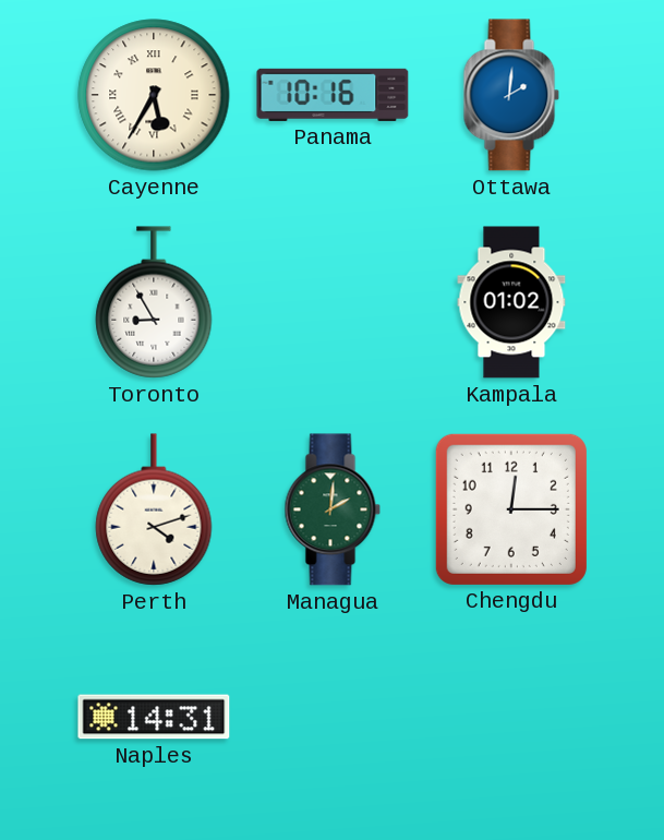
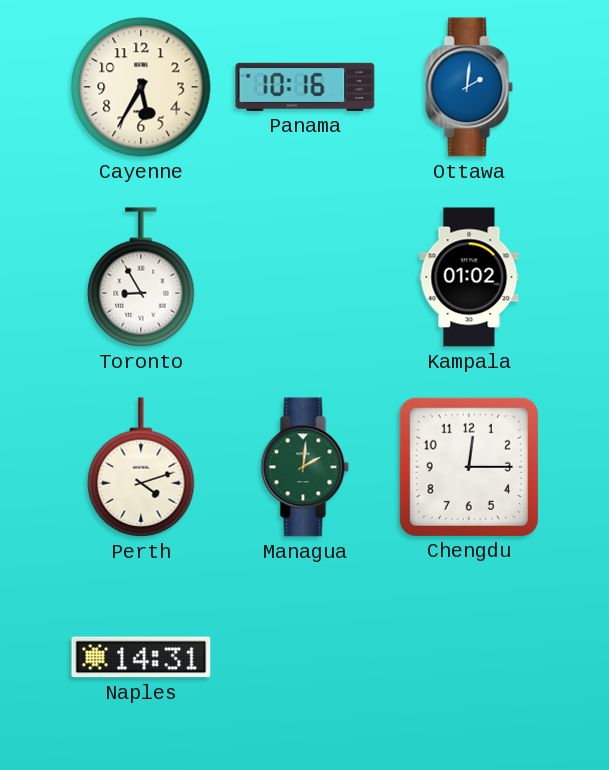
Cayenne numerals: Roman -> Arabic
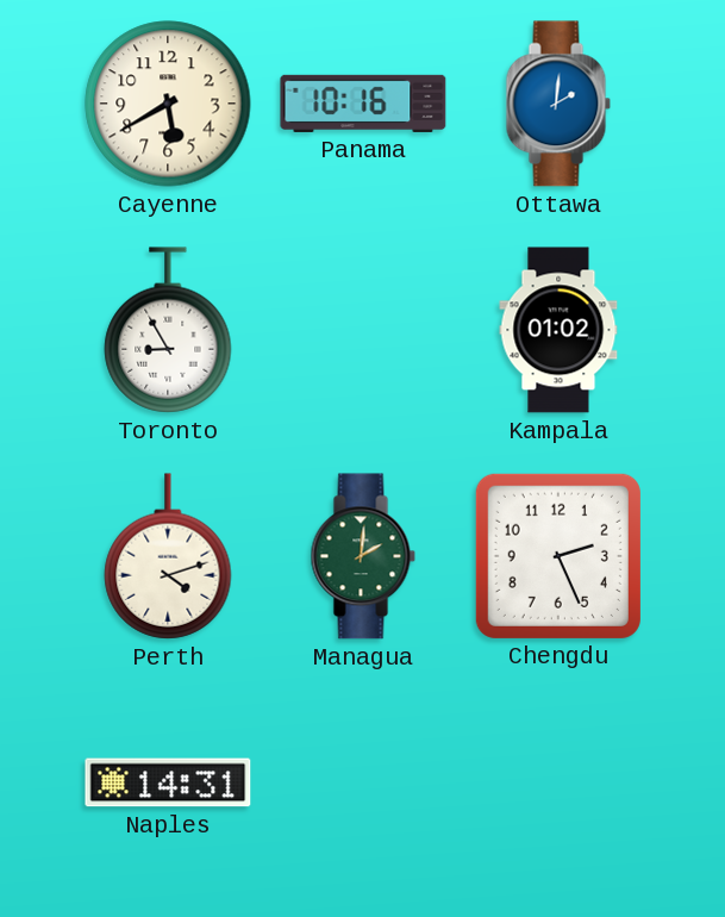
Cayenne: 5:35 -> 5:40
Chengdu: 12:15 -> 2:26
